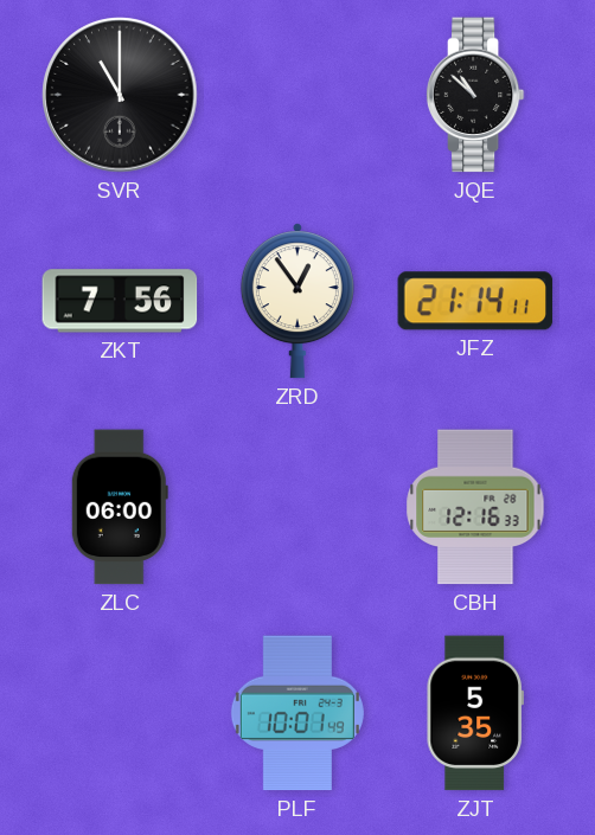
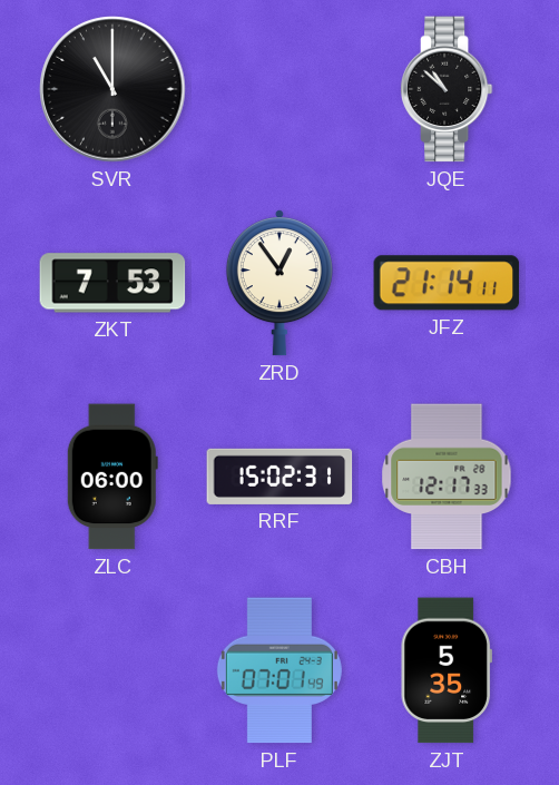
ZKT: 7:56 -> 7:53
RRF: none -> 15:02
CBH: 12:16 -> 12:17
PLF: 10:01 -> 07:01
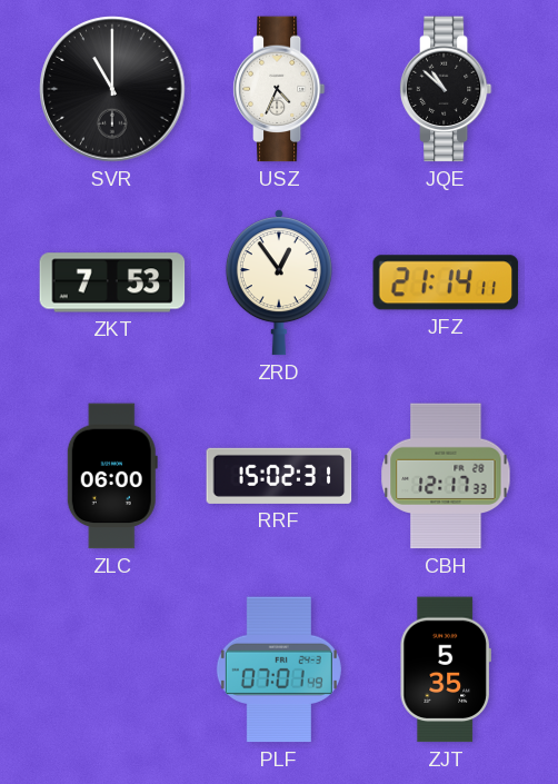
USZ: none -> 4:34
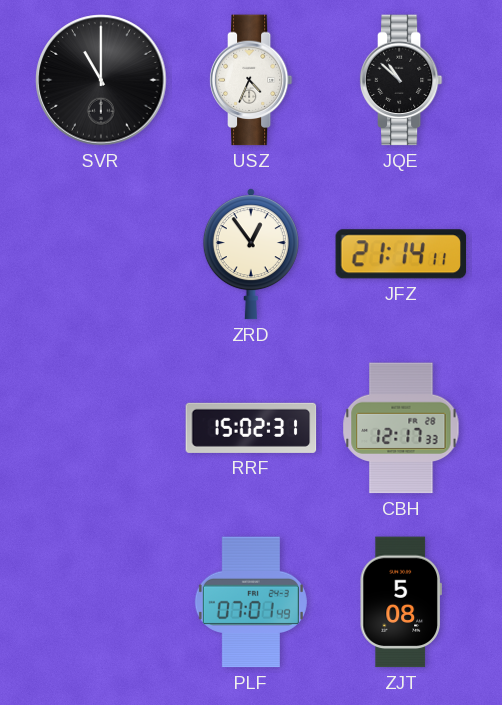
ZKT: 7:53 -> none
ZLC: 06:00 -> none
ZJT: 5:35 -> 5:08
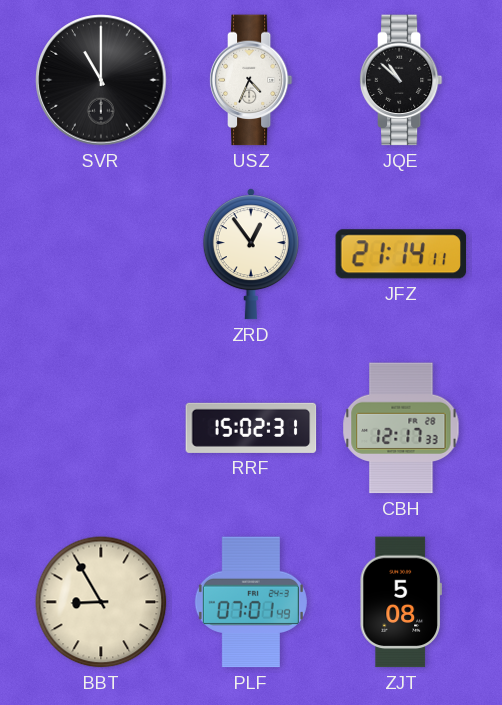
BBT: none -> 8:55
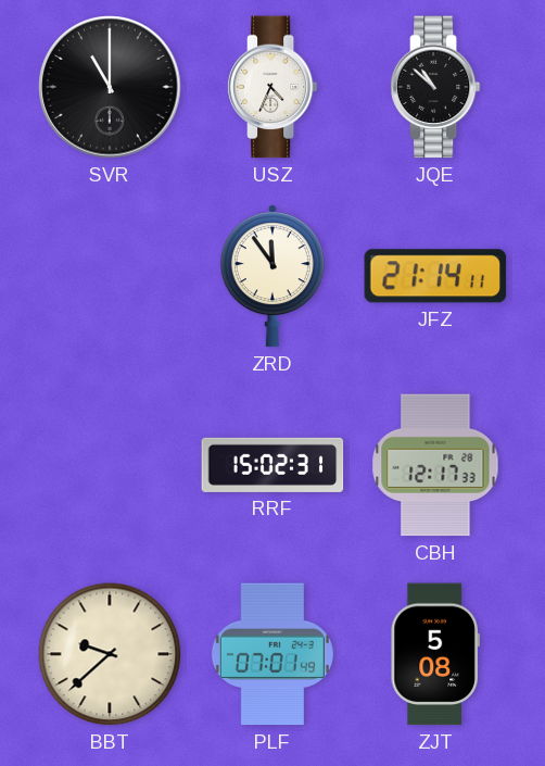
ZRD: 12:54 -> 11:54
BBT: 8:55 -> 9:38
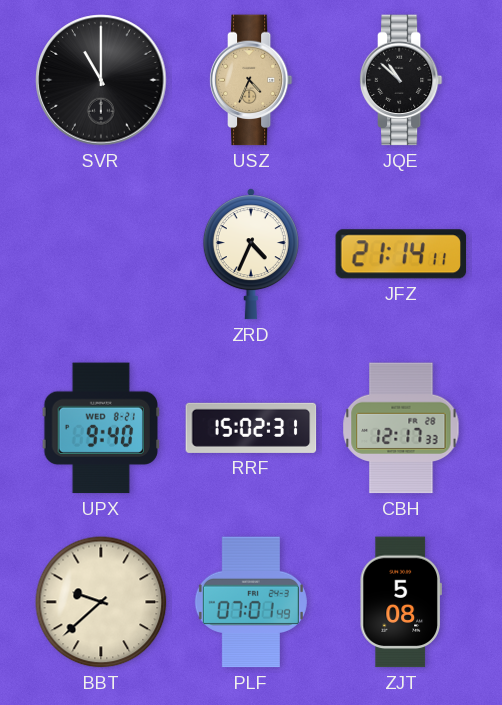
USZ dial: white -> champagne
ZRD: 11:54 -> 4:34
UPX: none -> 9:40
